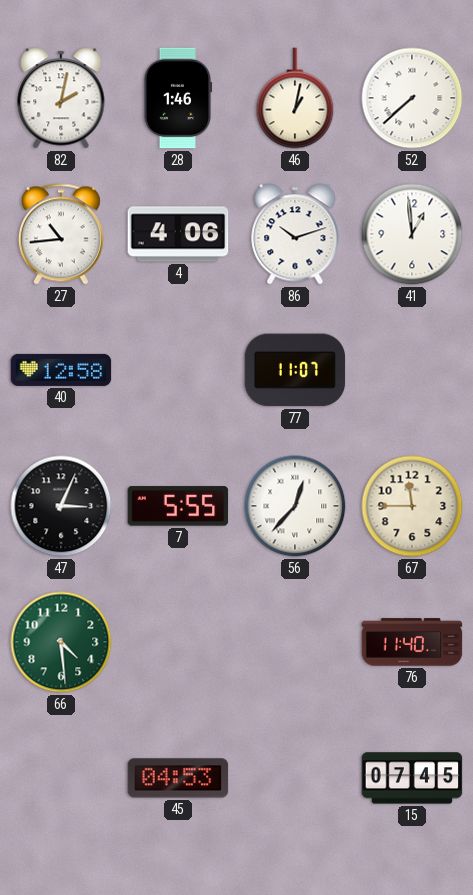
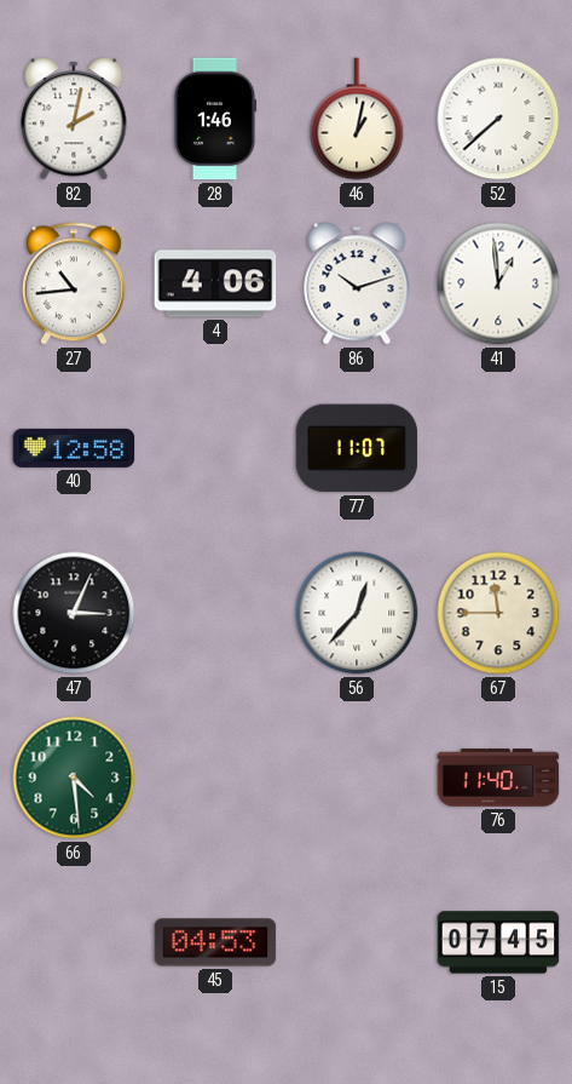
7: 5:55 -> none
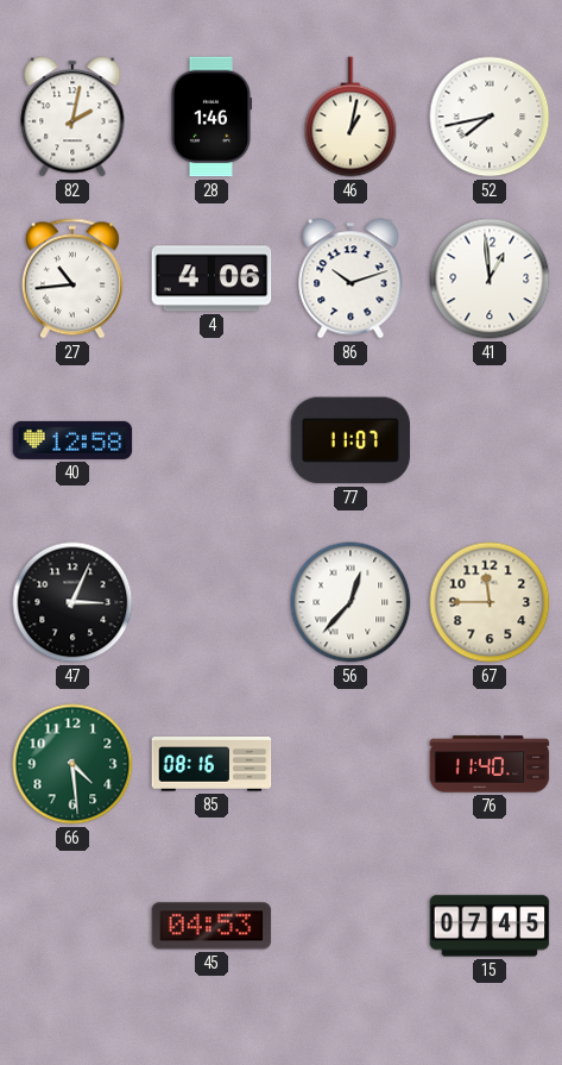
52: 7:38 -> 7:43
85: none -> 08:16
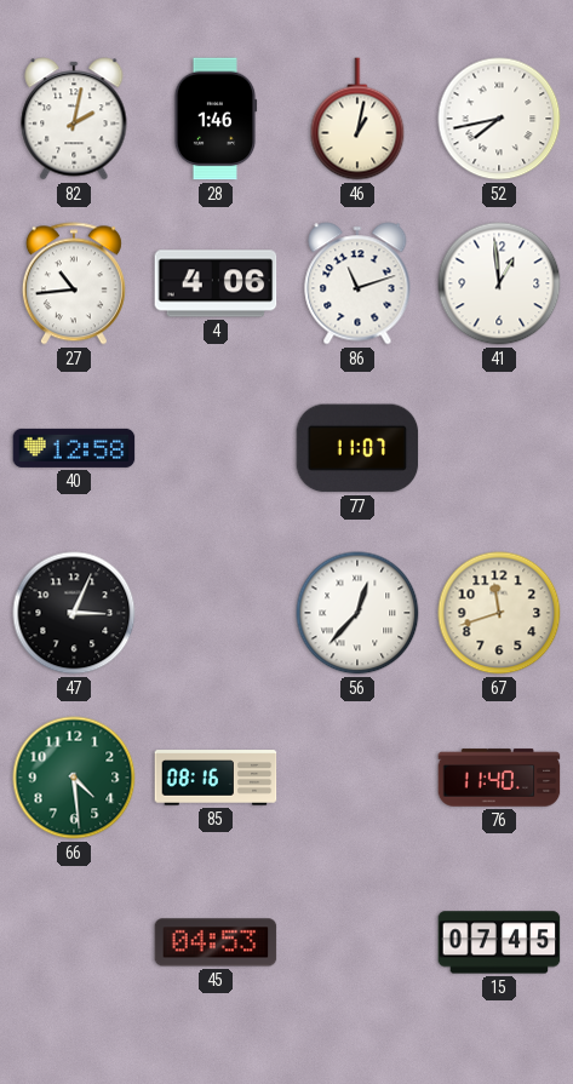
86: 10:12 -> 11:12
67: 11:45 -> 11:42
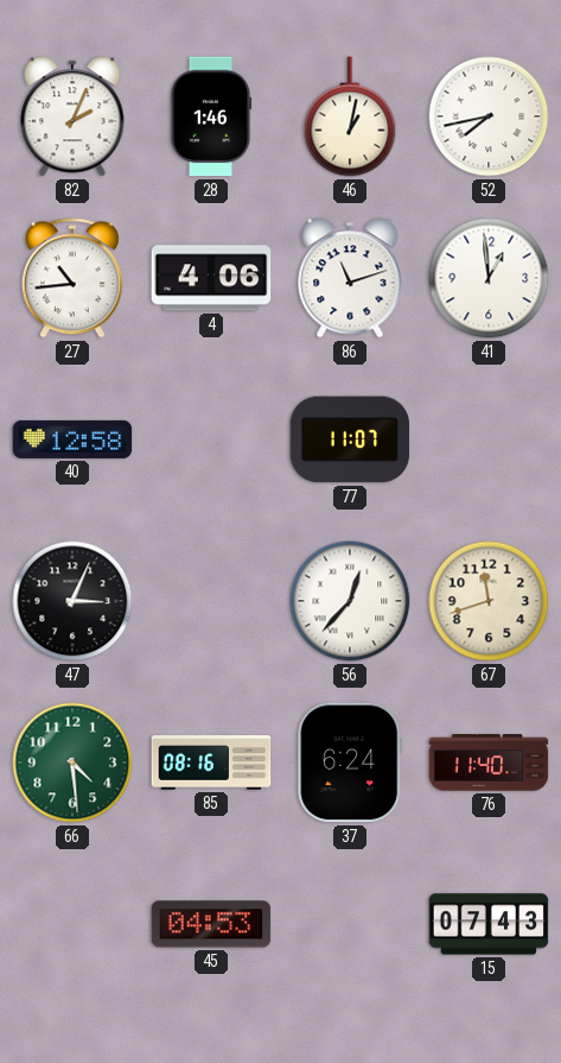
82: 2:02 -> 2:04
37: none -> 6:24
15: 07:45 -> 07:43
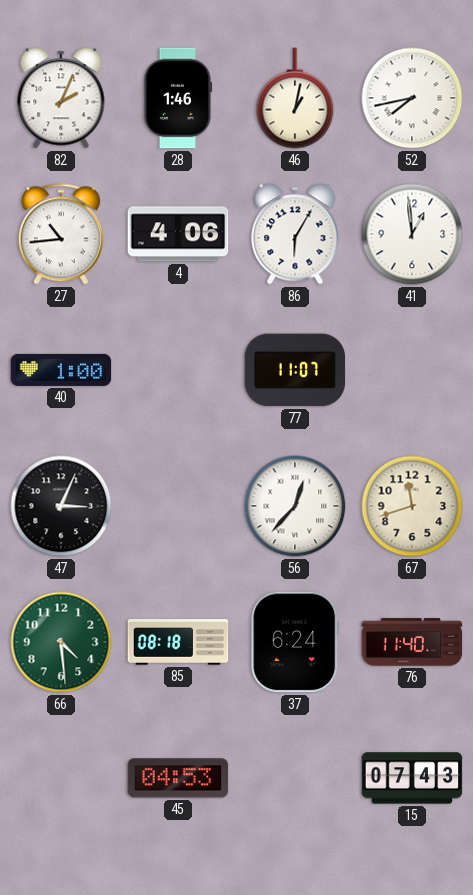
86: 11:12 -> 6:05
40: 12:58 -> 1:00
85: 08:16 -> 08:18
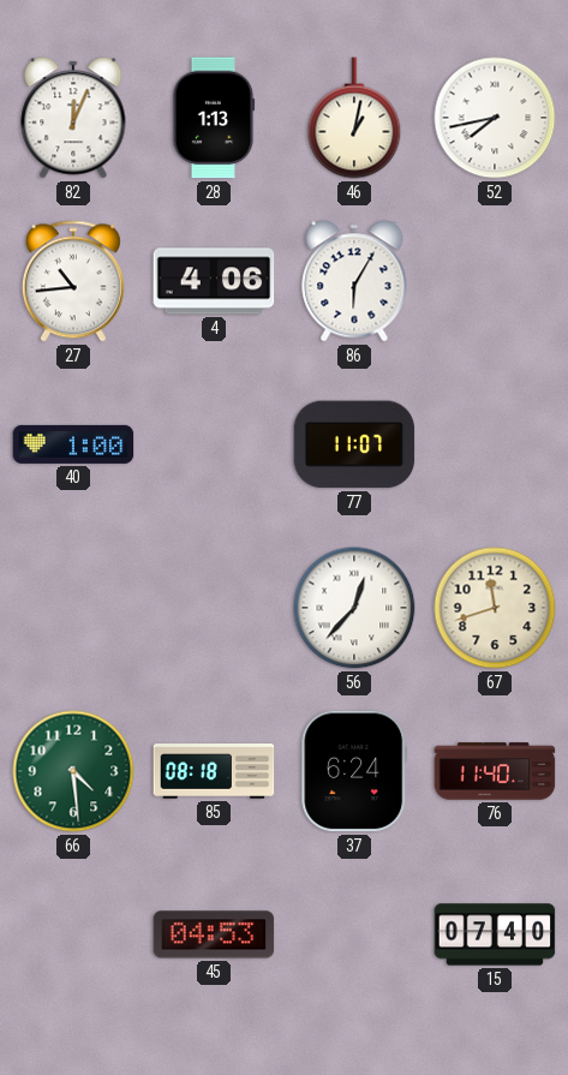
82: 2:04 -> 12:04
28: 1:46 -> 1:13
41: 12:59 -> none
47: 3:04 -> none
15: 07:43 -> 07:40
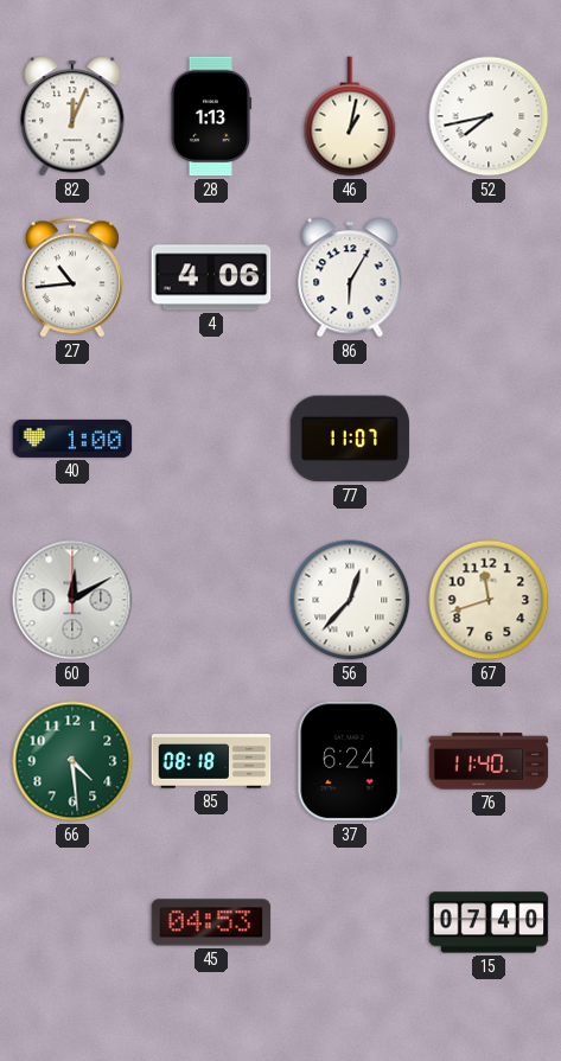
60: none -> 12:10
